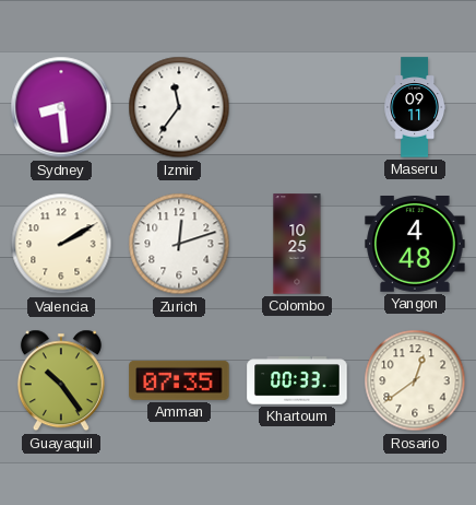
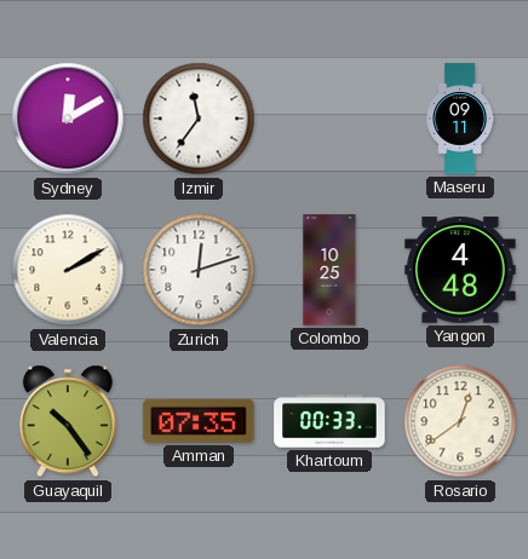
Sydney: 8:29 -> 12:10
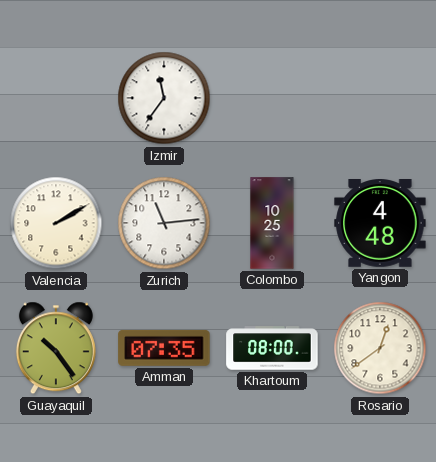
Sydney: 12:10 -> none
Maseru: 09:11 -> none
Zurich: 12:12 -> 11:14
Khartoum: 00:33 -> 08:00
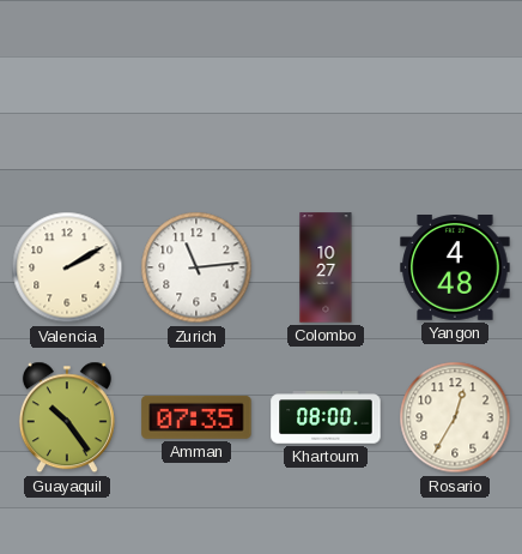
Izmir: 11:36 -> none
Colombo: 10:25 -> 10:27
Rosario: 12:39 -> 12:35
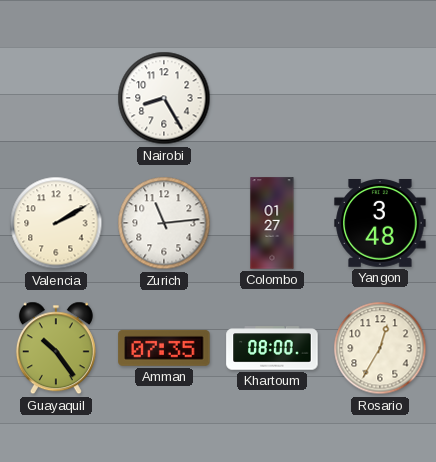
Nairobi: none -> 8:25
Colombo: 10:27 -> 01:27
Yangon: 4:48 -> 3:48
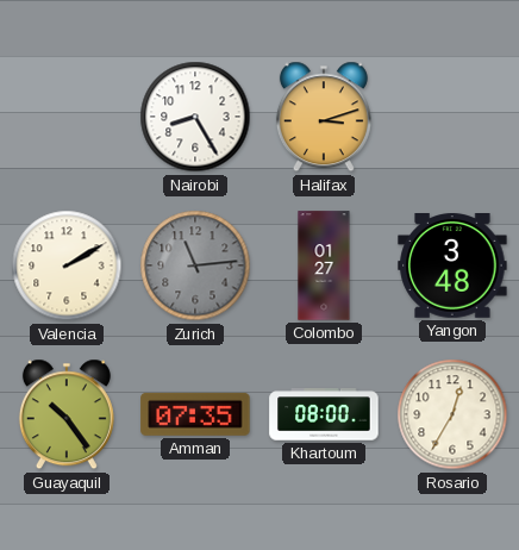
Halifax: none -> 3:12
Zurich dial: white -> grey
